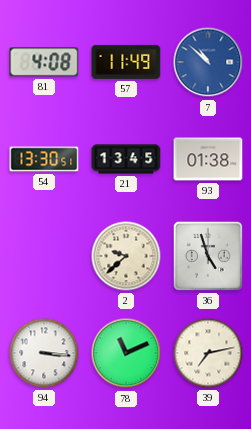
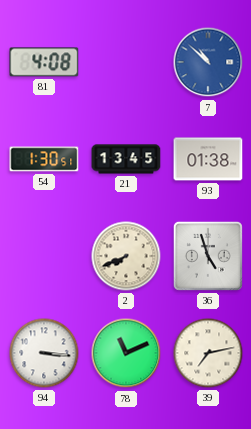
57: 11:49 -> none
54: 13:30 -> 1:30
2: 9:38 -> 7:41
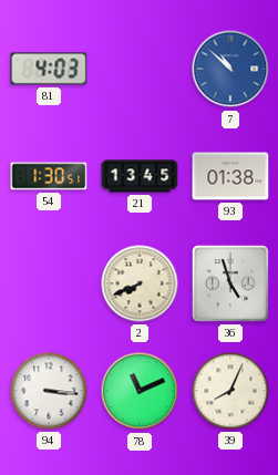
81: 4:08 -> 4:03
39: 7:13 -> 8:04
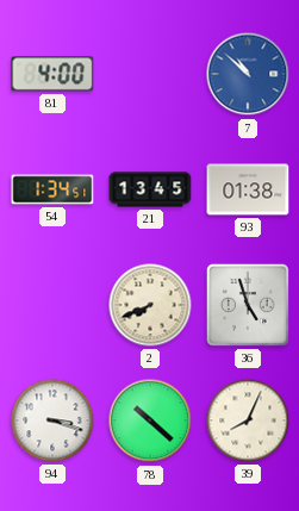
81: 4:03 -> 4:00
54: 1:30 -> 1:34
94: 3:16 -> 3:18
78: 11:11 -> 10:22
